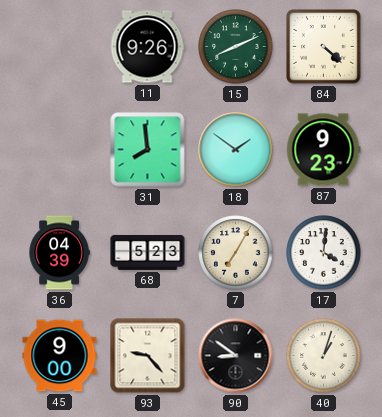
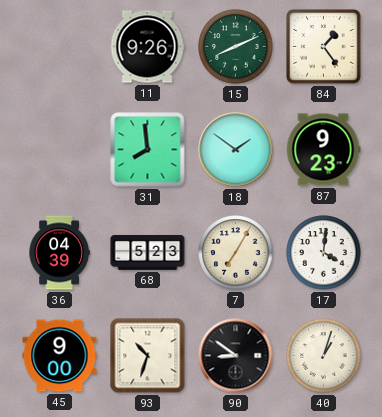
84: 4:22 -> 1:24
93: 9:23 -> 10:33
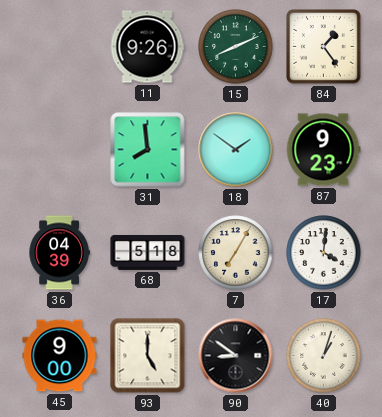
68: 5:23 -> 5:18
93: 10:33 -> 5:00
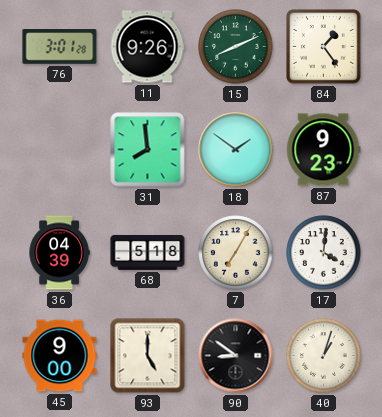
76: none -> 3:01
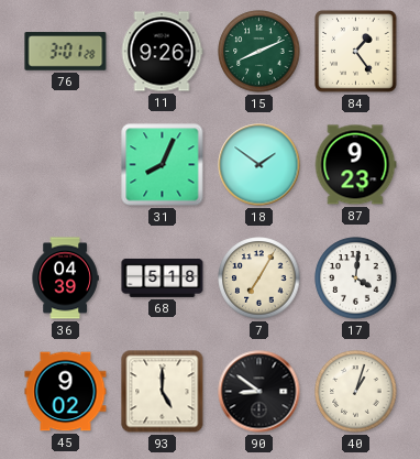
31: 7:59 -> 8:04
45: 9:00 -> 9:02
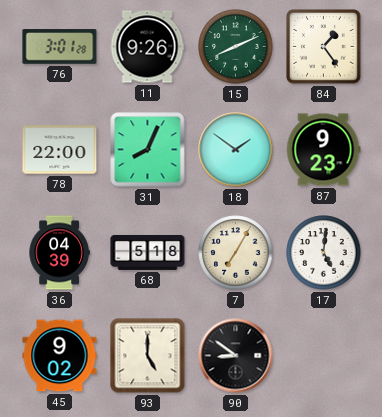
78: none -> 22:00
17: 4:01 -> 5:01
40: 1:03 -> none
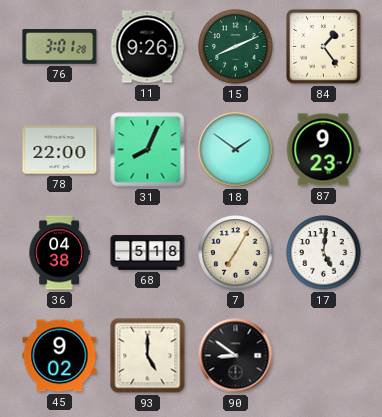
36: 04:39 -> 04:38
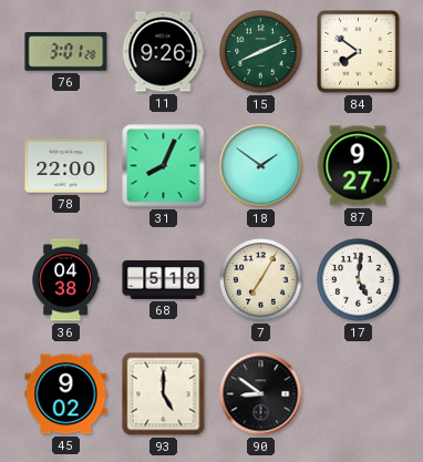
84: 1:24 -> 7:51
87: 9:23 -> 9:27
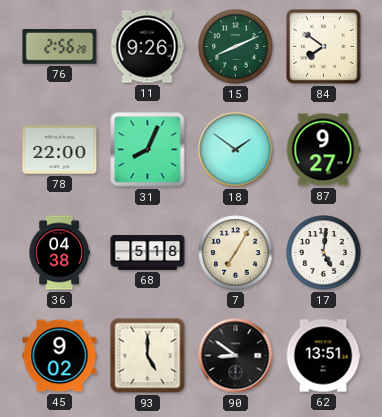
76: 3:01 -> 2:56
62: none -> 13:51
